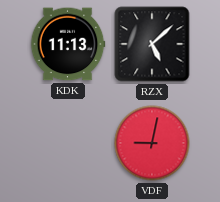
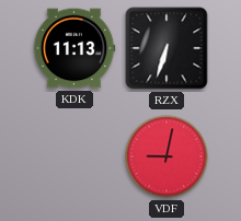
RZX: 5:08 -> 6:33
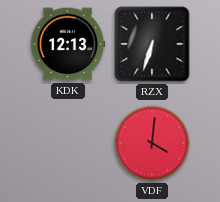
KDK: 11:13 -> 12:13
VDF: 9:02 -> 4:01
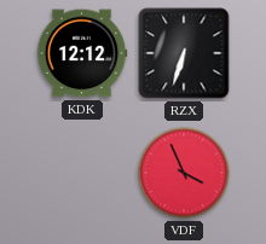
KDK: 12:13 -> 12:12
VDF: 4:01 -> 3:56
